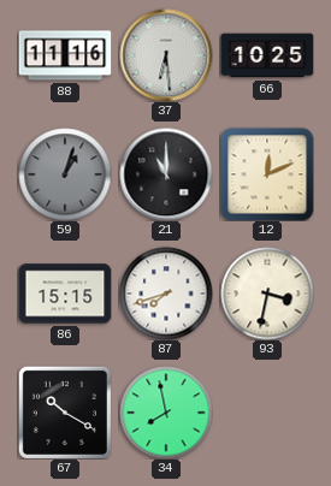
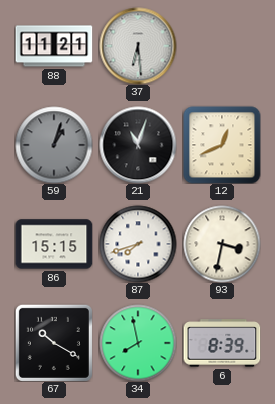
88: 11:16 -> 11:21
66: 10:25 -> none
21: 11:00 -> 11:03
12: 12:11 -> 12:41
6: none -> 8:39
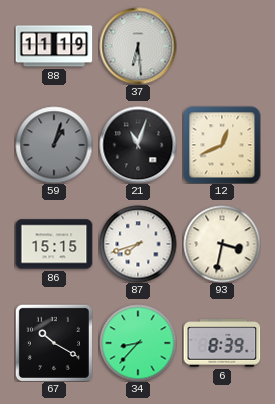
88: 11:21 -> 11:19
34: 7:58 -> 8:37
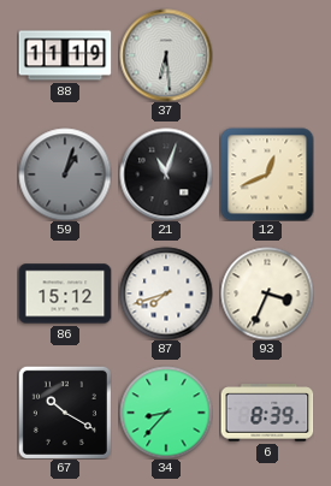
86: 15:15 -> 15:12
93: 3:32 -> 3:34
